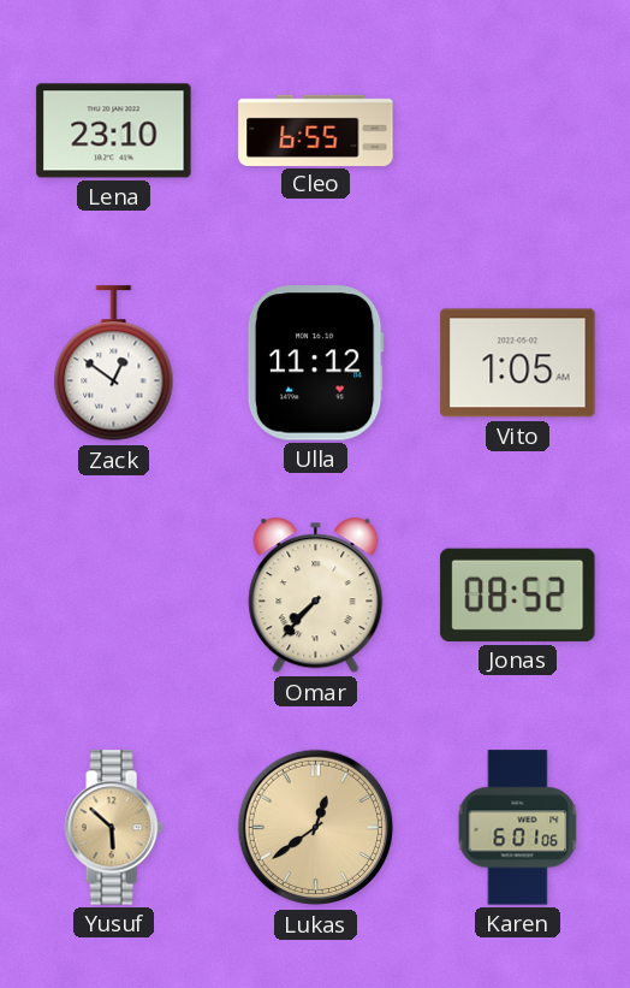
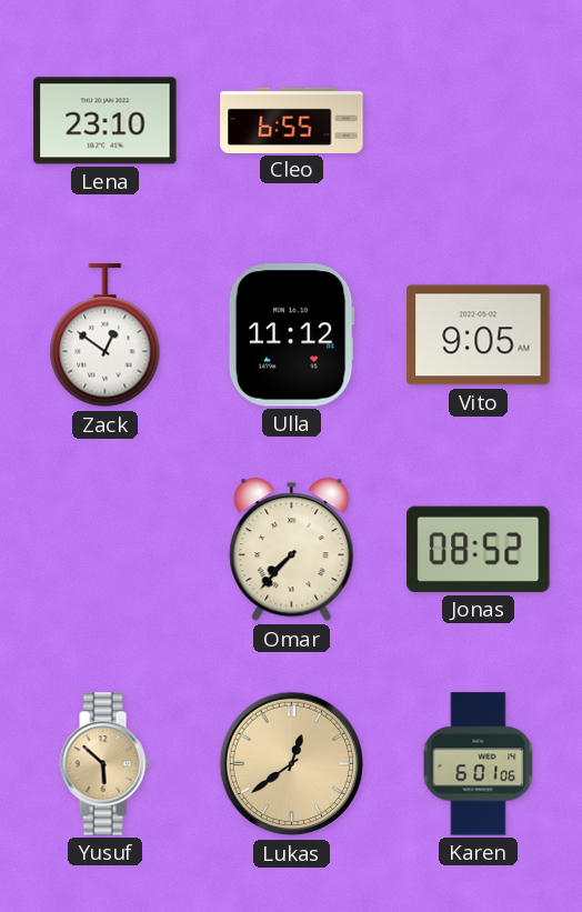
Vito: 1:05 -> 9:05
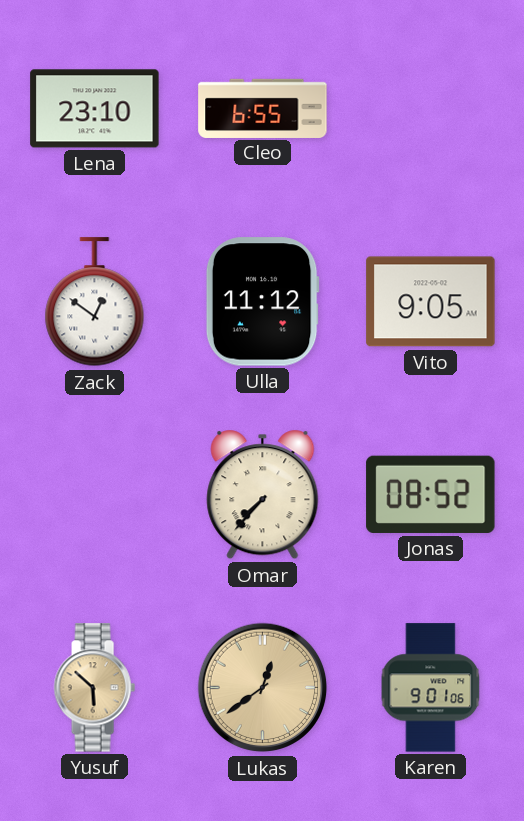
Karen: 6:01 -> 9:01
